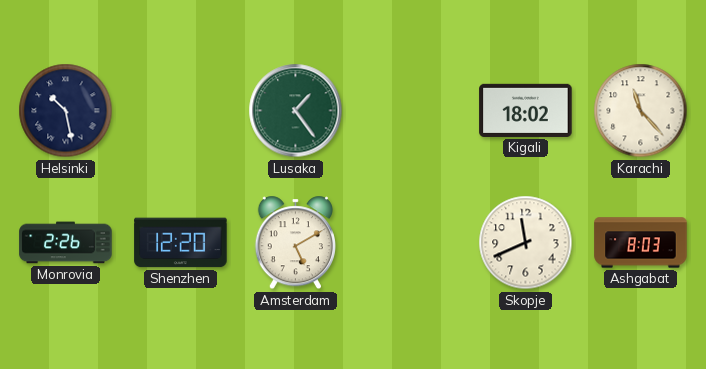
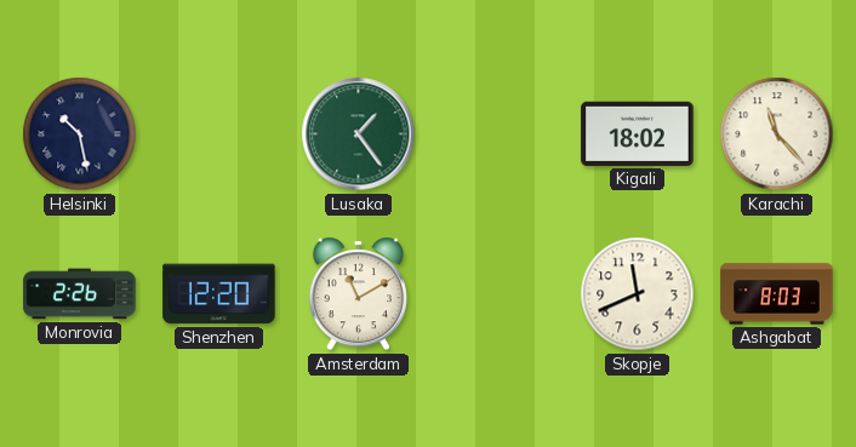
Amsterdam: 5:10 -> 11:10
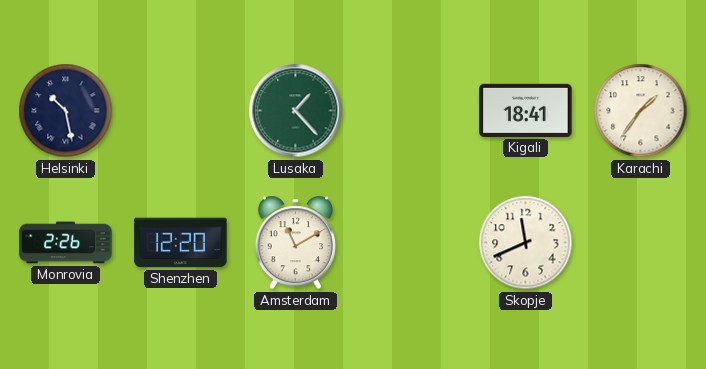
Lusaka: 1:24 -> 1:23
Kigali: 18:02 -> 18:41
Karachi: 11:23 -> 1:36
Ashgabat: 8:03 -> none
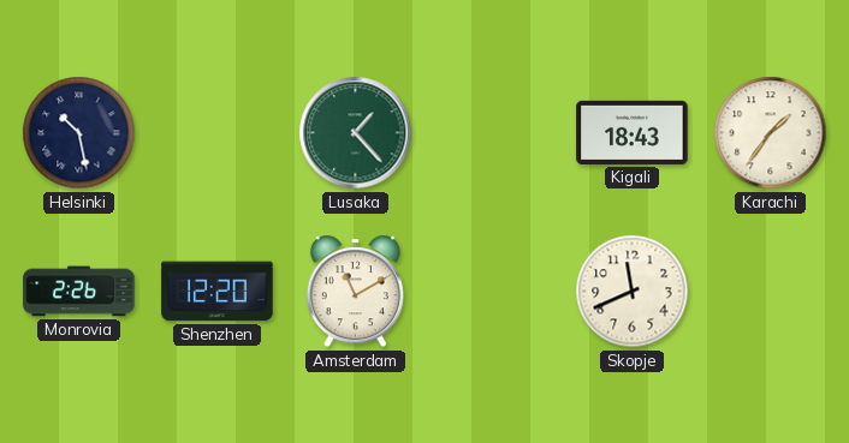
Kigali: 18:41 -> 18:43
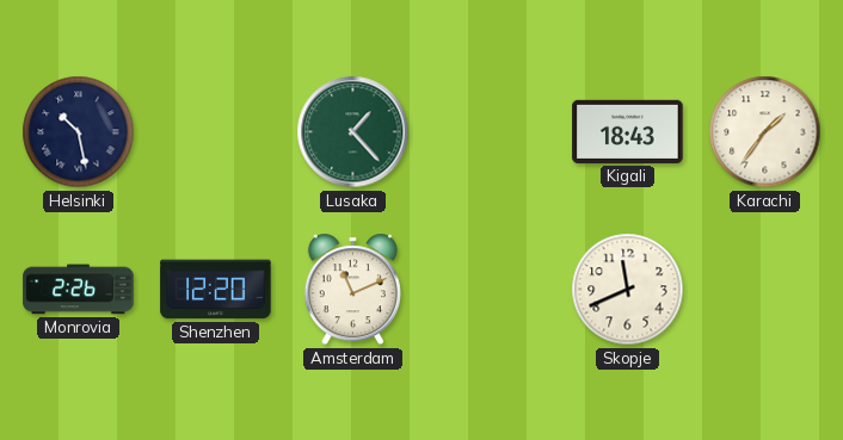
Amsterdam: 11:10 -> 11:11
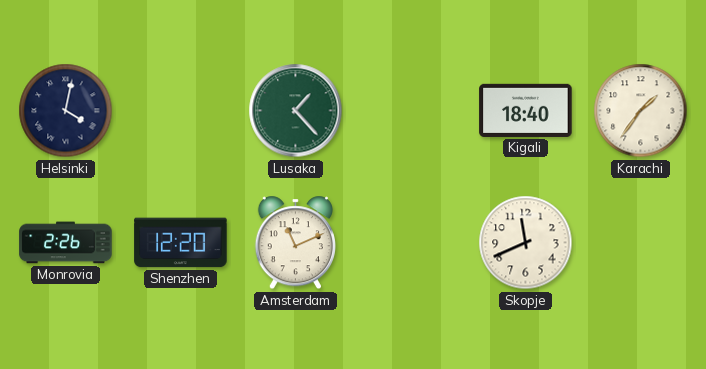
Helsinki: 10:28 -> 4:02
Kigali: 18:43 -> 18:40
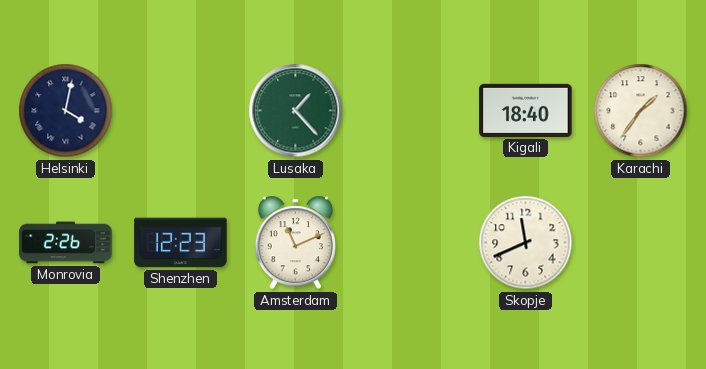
Shenzhen: 12:20 -> 12:23
